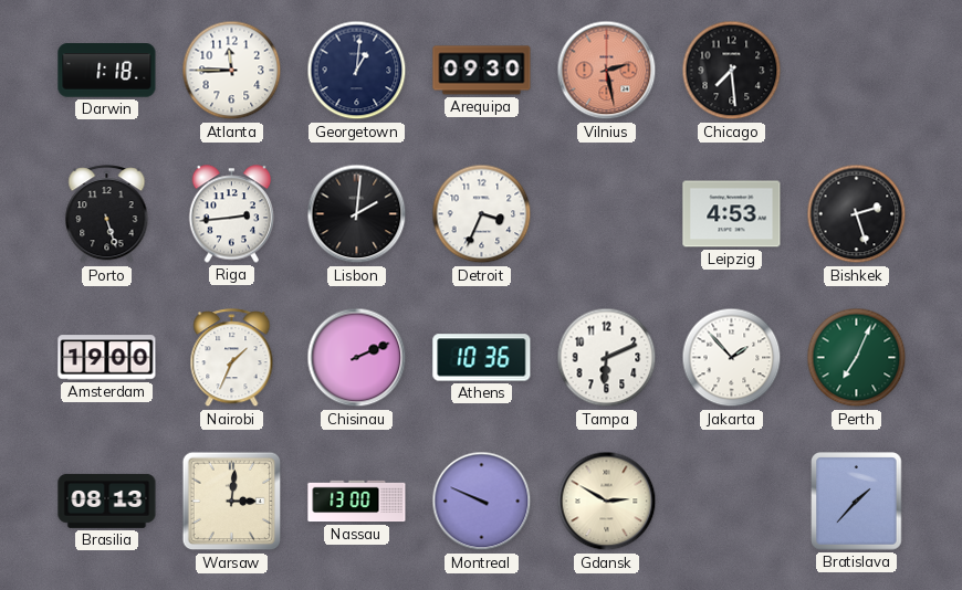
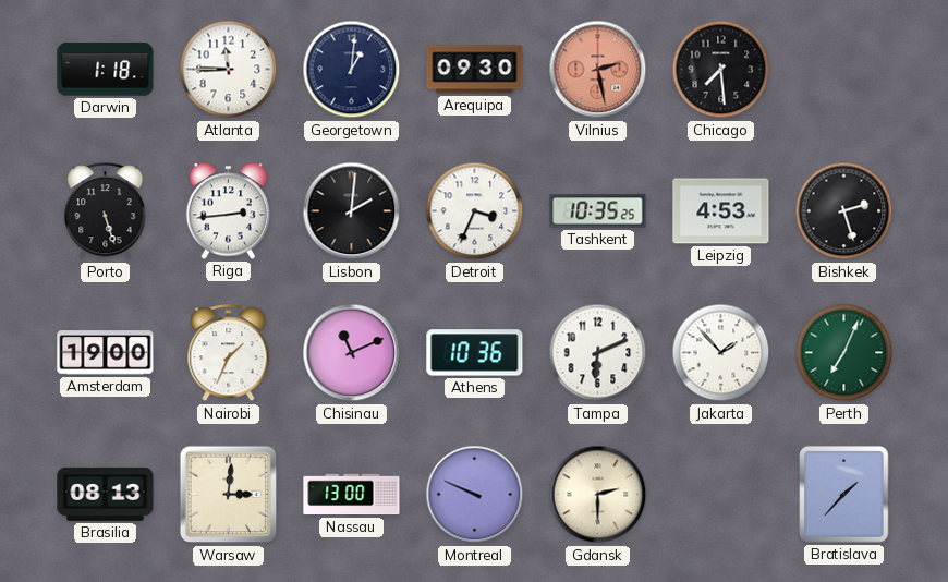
Tashkent: none -> 10:35
Chisinau: 2:11 -> 11:11
Gdansk: 2:50 -> 2:30
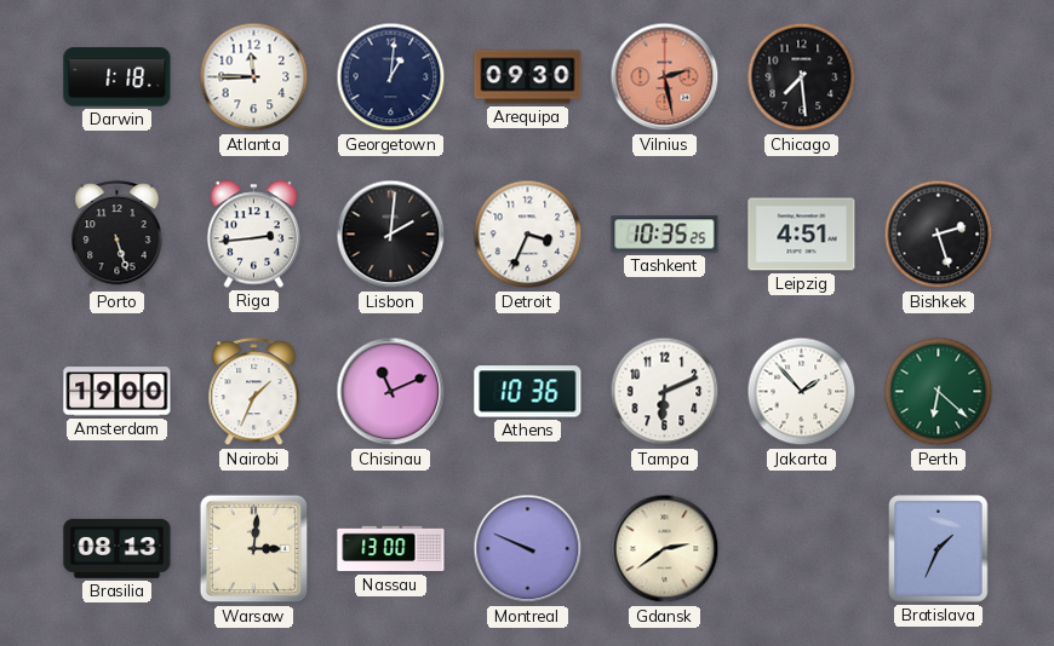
Leipzig: 4:53 -> 4:51
Perth: 7:04 -> 6:22
Gdansk: 2:30 -> 2:39
Bratislava: 1:37 -> 1:34
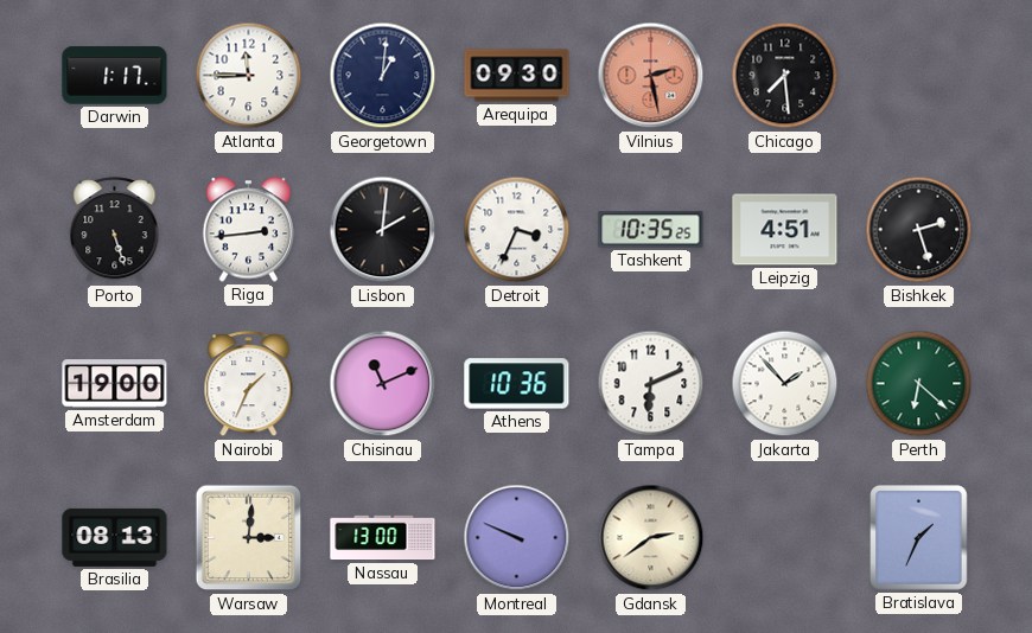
Darwin: 1:18 -> 1:17
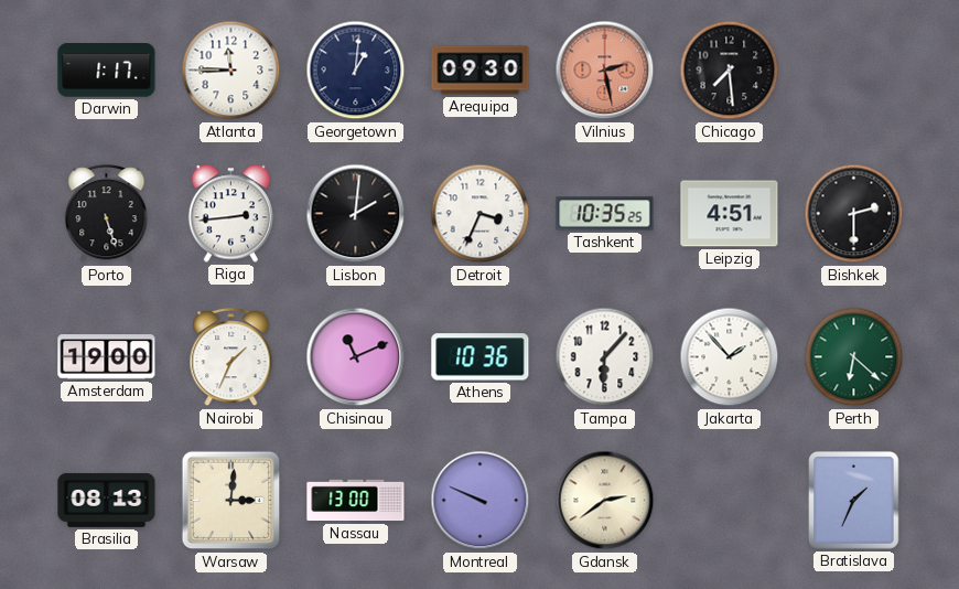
Bishkek: 2:27 -> 2:30
Tampa: 6:11 -> 6:07
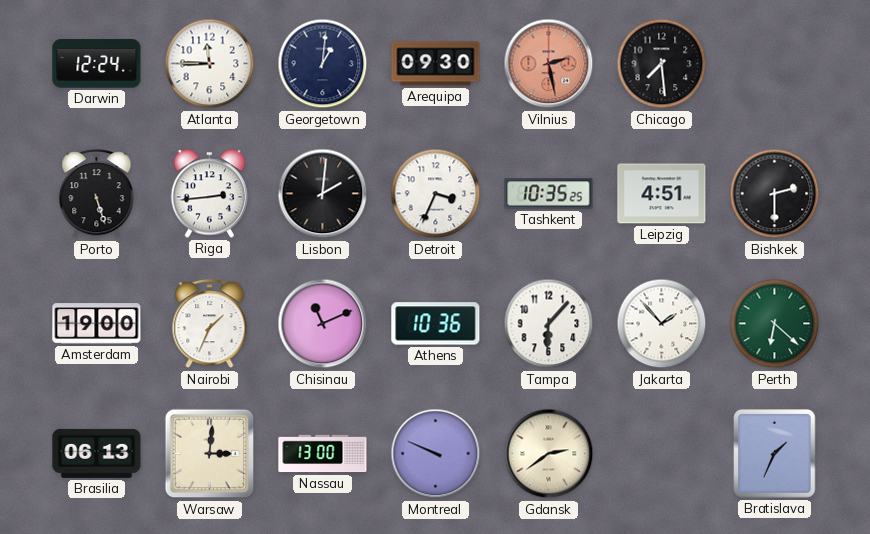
Darwin: 1:17 -> 12:24
Brasilia: 08:13 -> 06:13
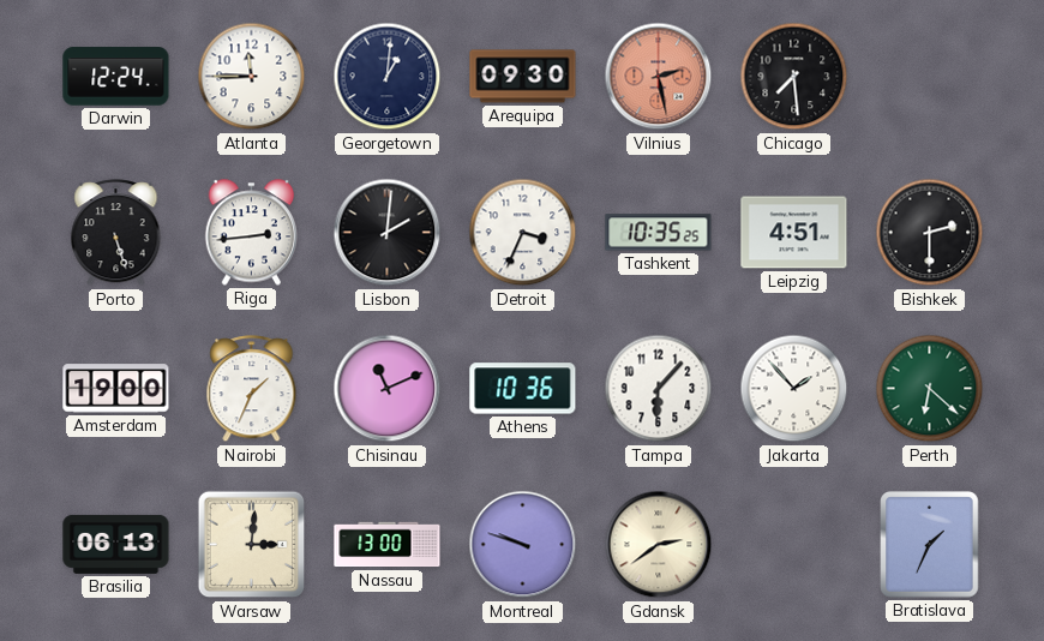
Montreal: 9:49 -> 9:48
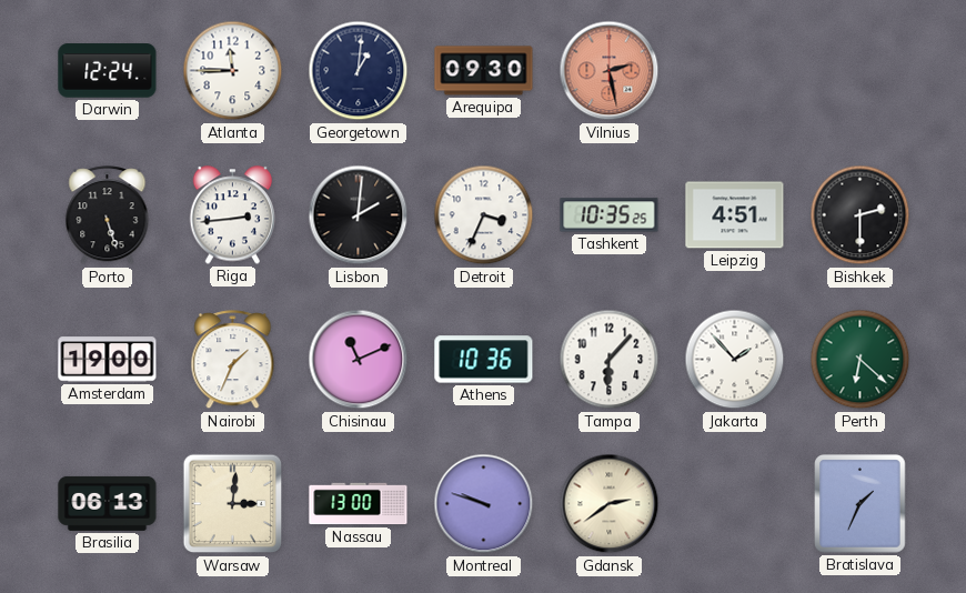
Chicago: 7:29 -> none
